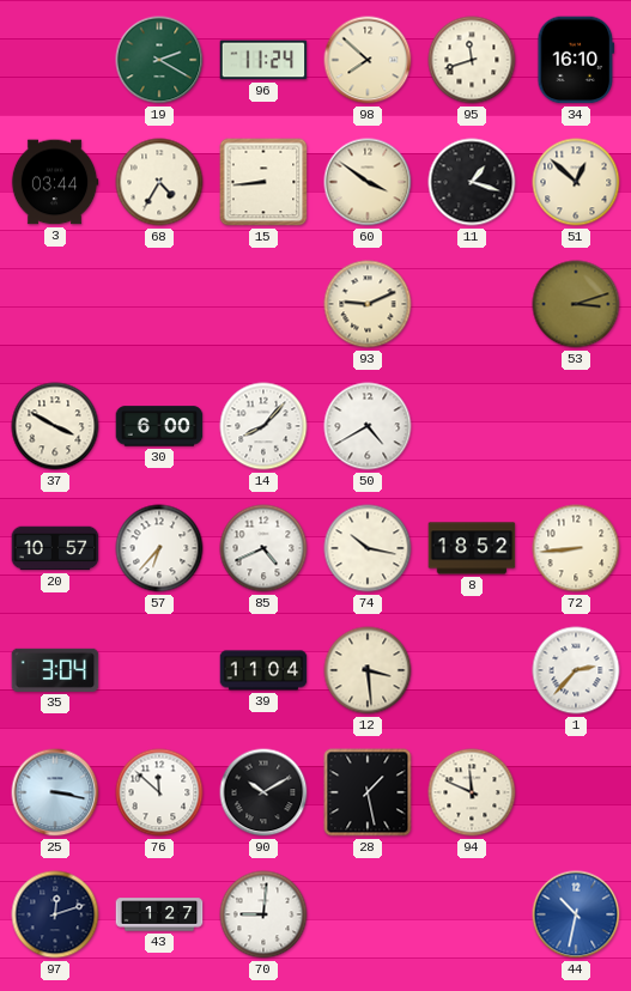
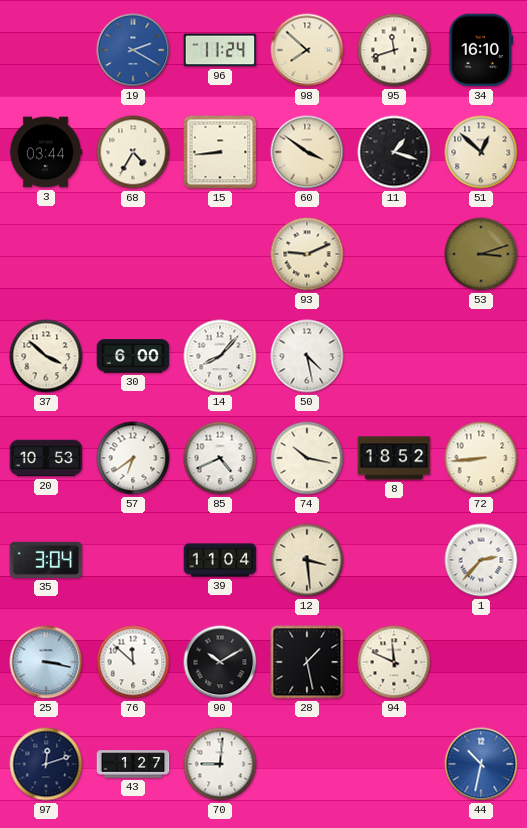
19 dial: green -> blue
37: 3:50 -> 3:52
50: 4:40 -> 4:28
20: 10:57 -> 10:53
57: 6:37 -> 6:39
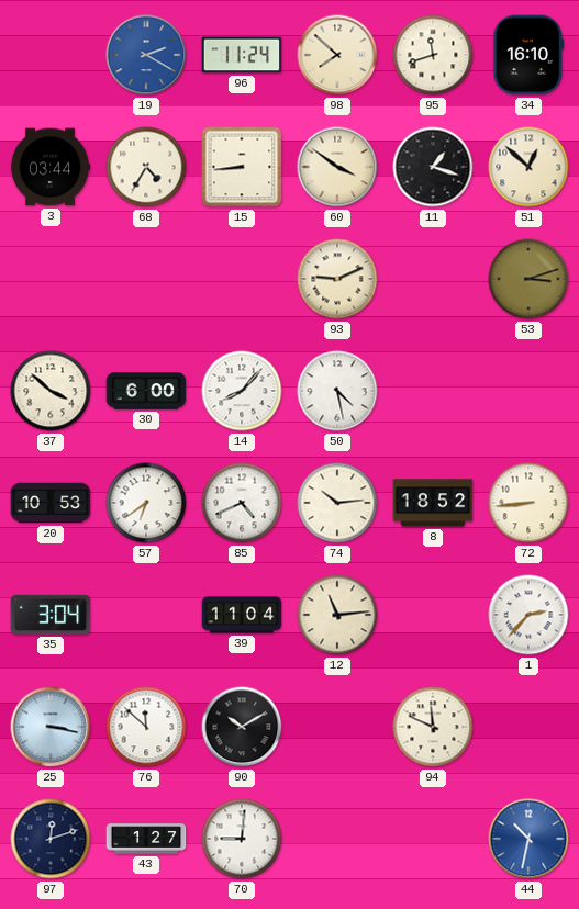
74: 10:17 -> 10:14
12: 3:29 -> 11:14
28: 1:28 -> none
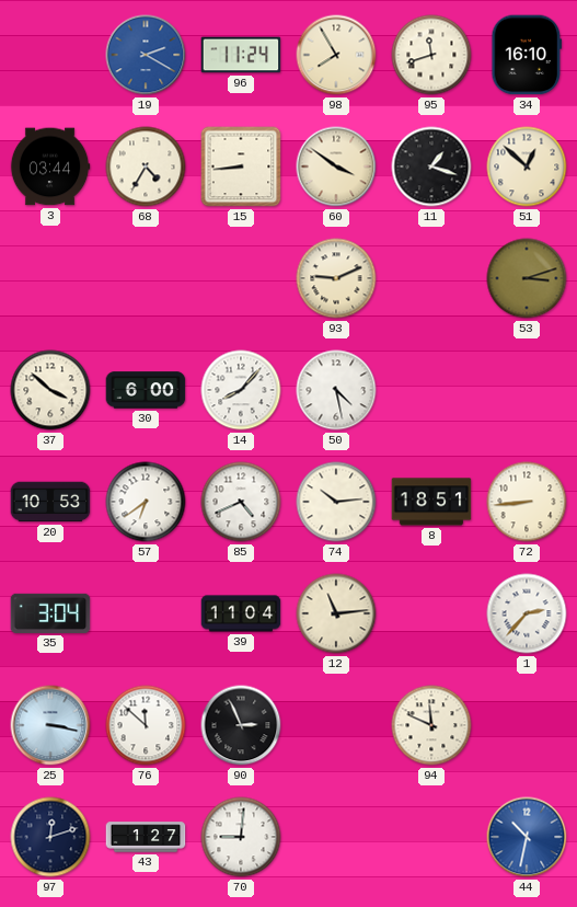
98: 7:52 -> 7:55
8: 18:52 -> 18:51
90: 10:10 -> 2:56
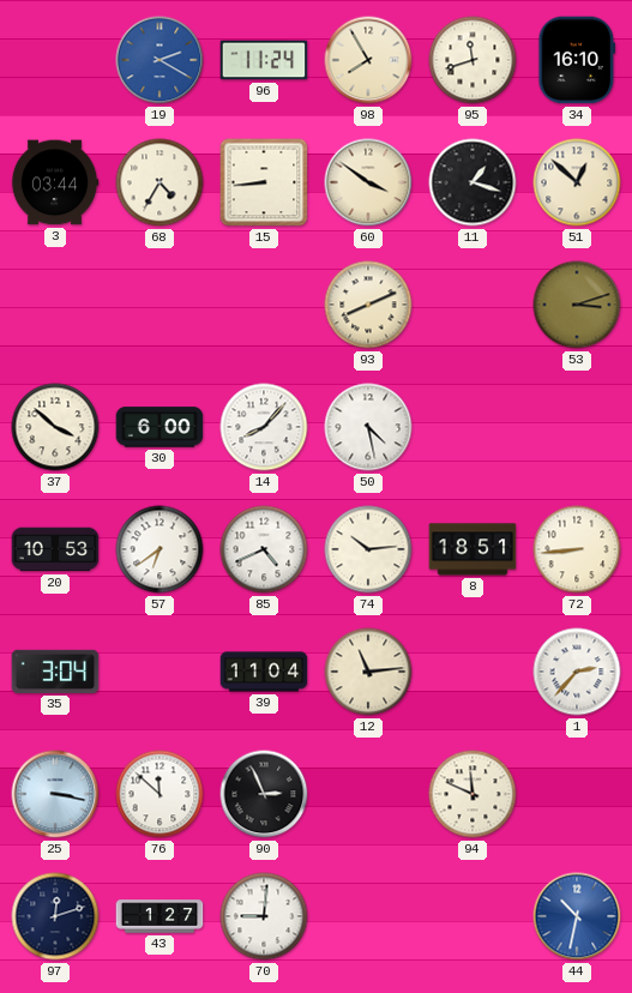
93: 9:11 -> 8:11
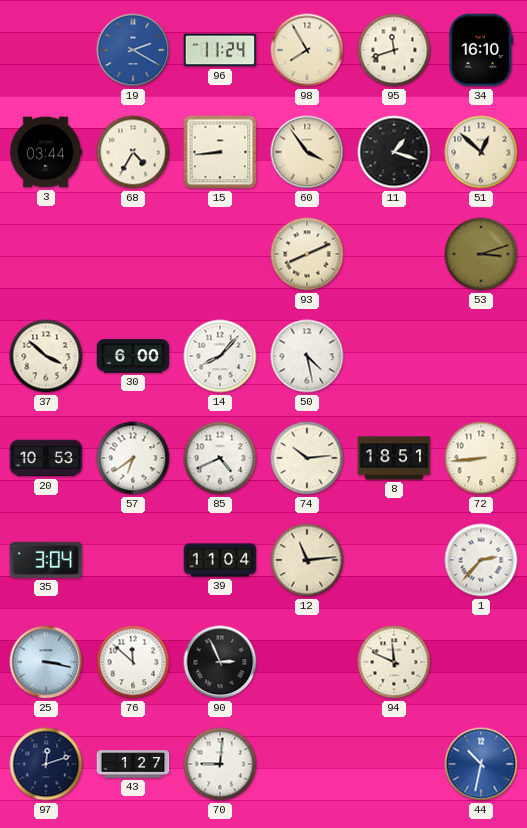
60: 3:51 -> 3:54
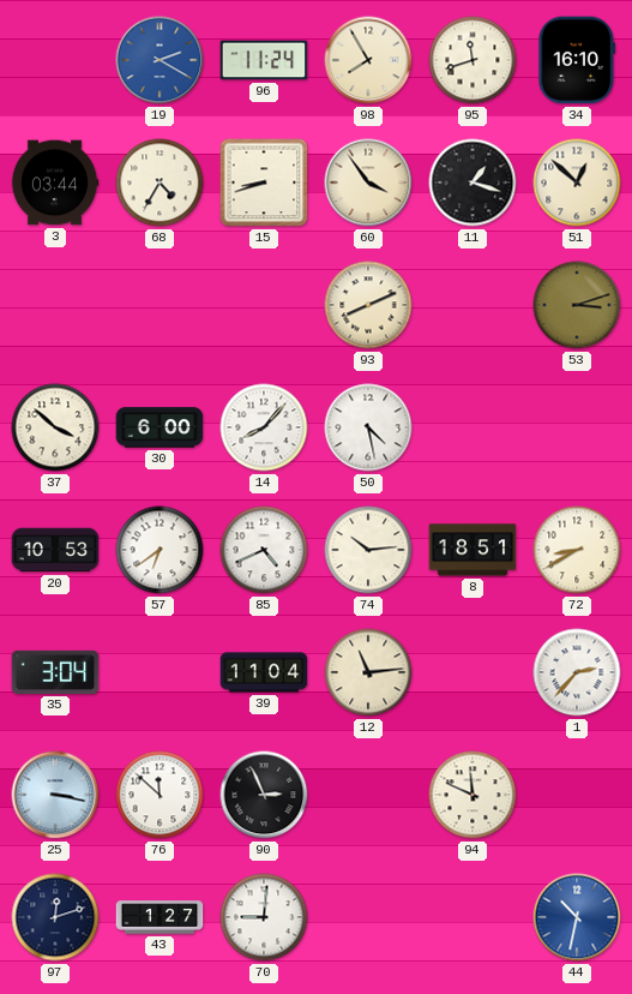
15: 8:44 -> 8:42
72: 8:44 -> 8:40
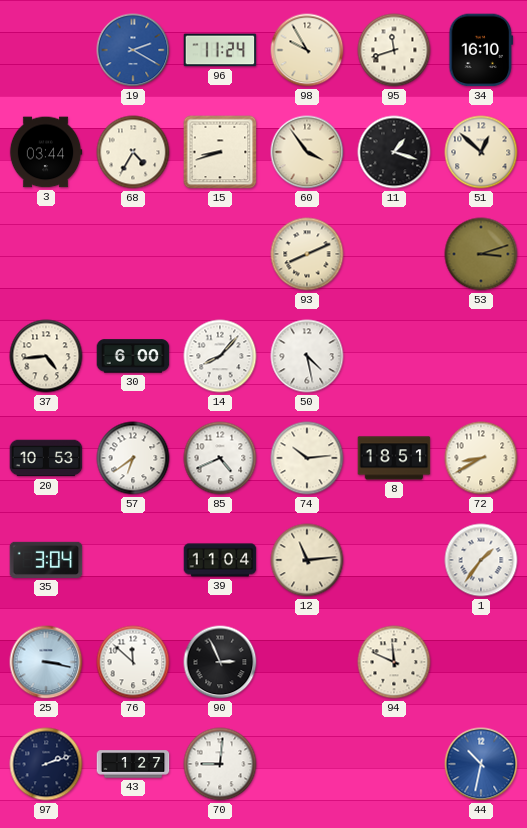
98: 7:55 -> 9:55
37: 3:52 -> 4:44
1: 2:37 -> 1:36
97: 12:12 -> 2:12
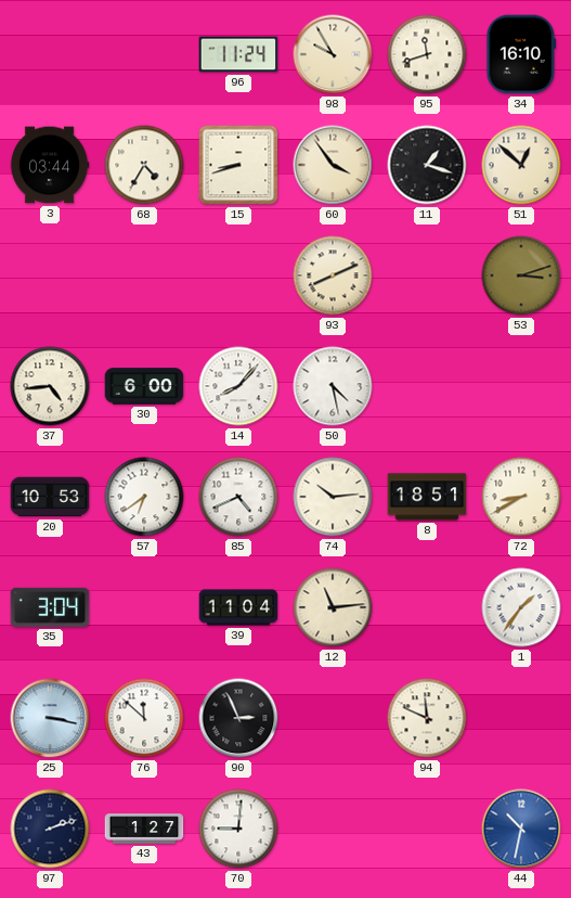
19: 2:20 -> none
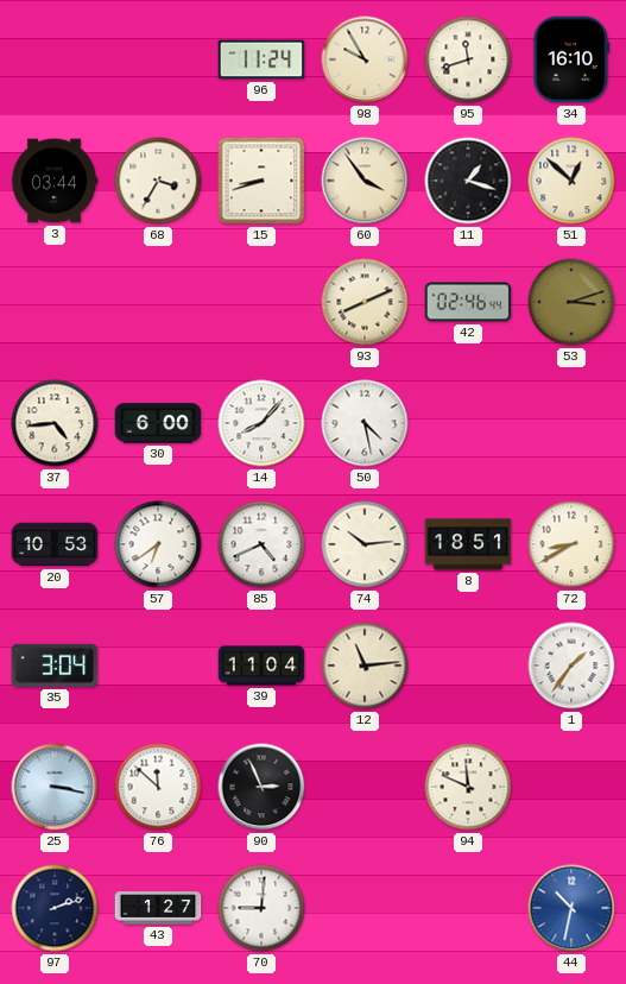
68: 4:35 -> 3:35
42: none -> 02:46
